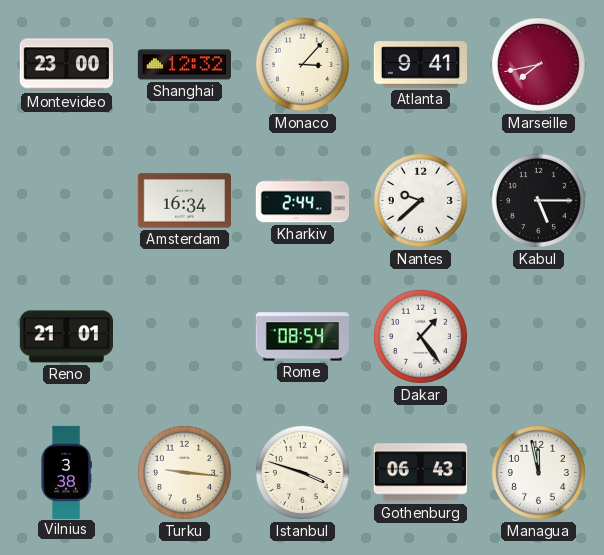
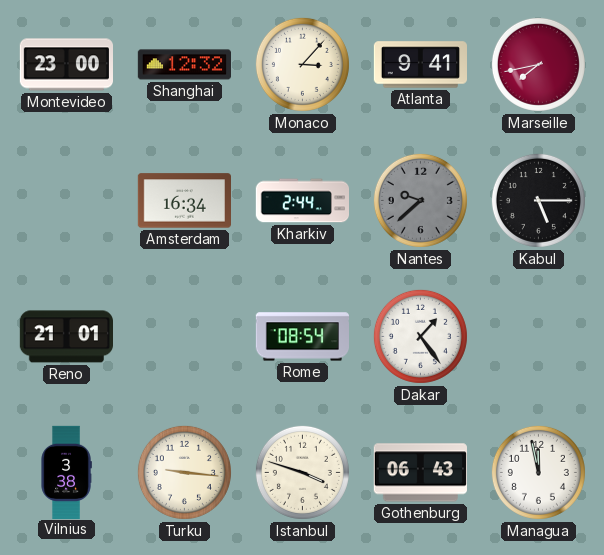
Nantes dial: white -> grey
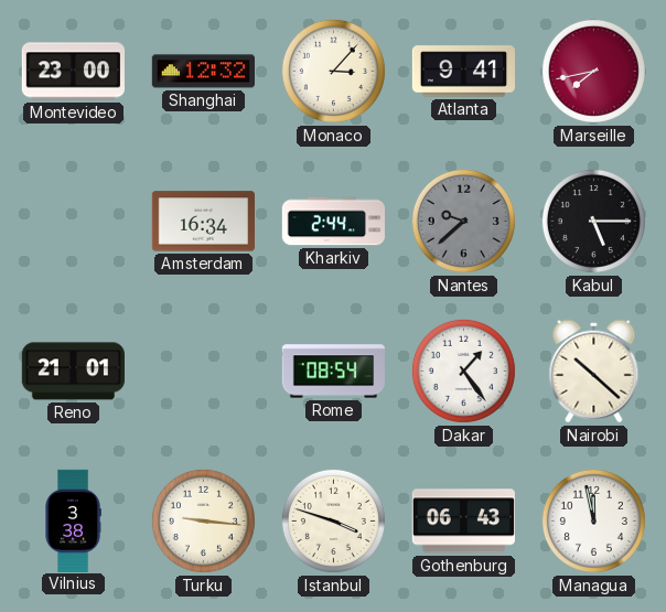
Nairobi: none -> 10:22
